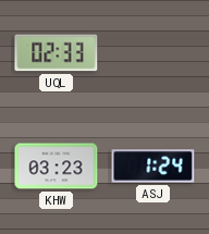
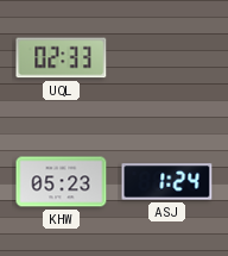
KHW: 03:23 -> 05:23
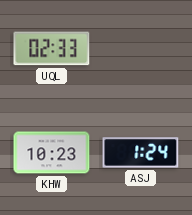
KHW: 05:23 -> 10:23
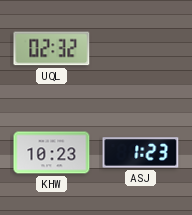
UQL: 02:33 -> 02:32
ASJ: 1:24 -> 1:23
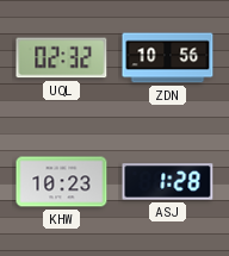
ZDN: none -> 10:56
ASJ: 1:23 -> 1:28
